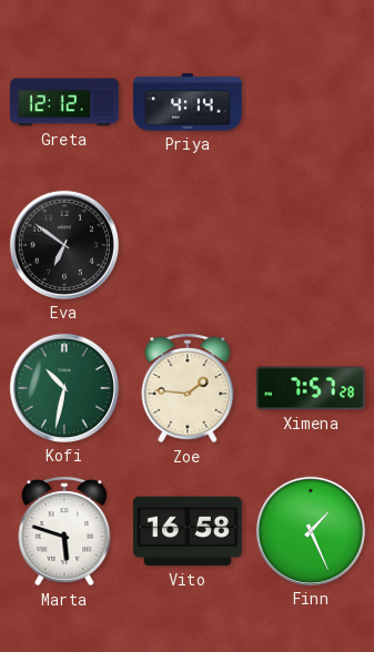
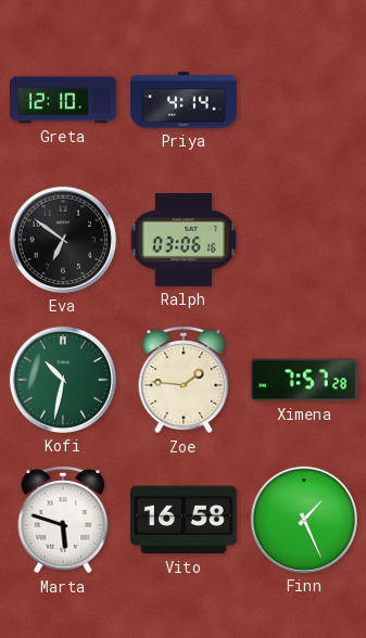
Greta: 12:12 -> 12:10
Ralph: none -> 03:06
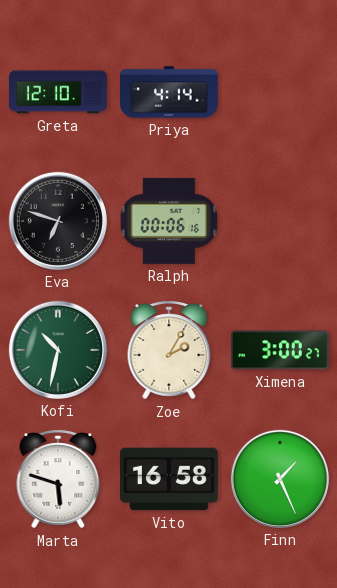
Eva: 6:51 -> 6:48
Ralph: 03:06 -> 00:06
Zoe: 1:46 -> 2:05
Ximena: 7:57 -> 3:00
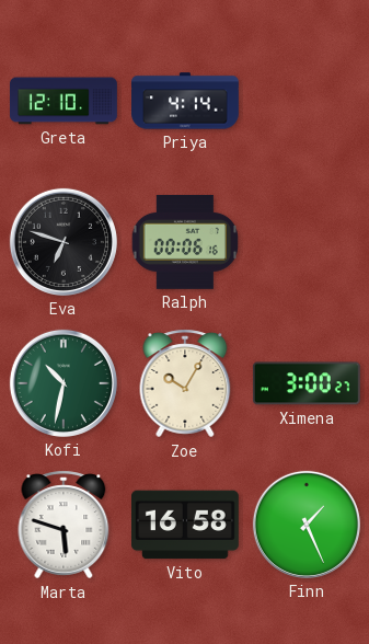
Zoe: 2:05 -> 10:05
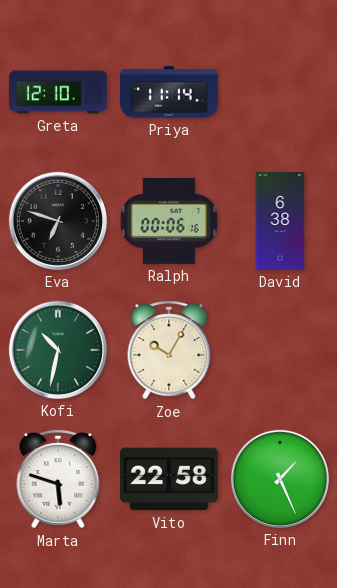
Priya: 4:14 -> 11:14
David: none -> 6:38
Ximena: 3:00 -> none
Vito: 16:58 -> 22:58
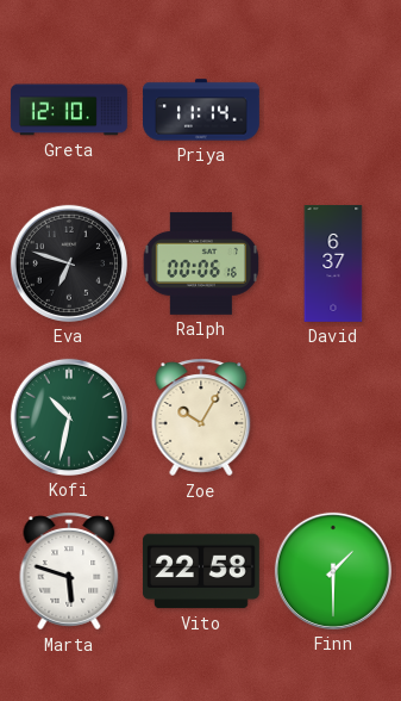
David: 6:38 -> 6:37
Finn: 1:26 -> 1:30
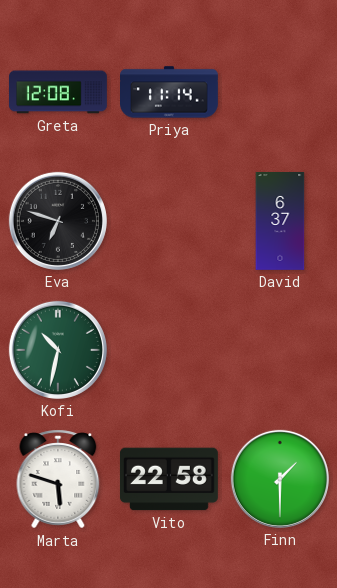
Greta: 12:10 -> 12:08
Ralph: 00:06 -> none
Zoe: 10:05 -> none
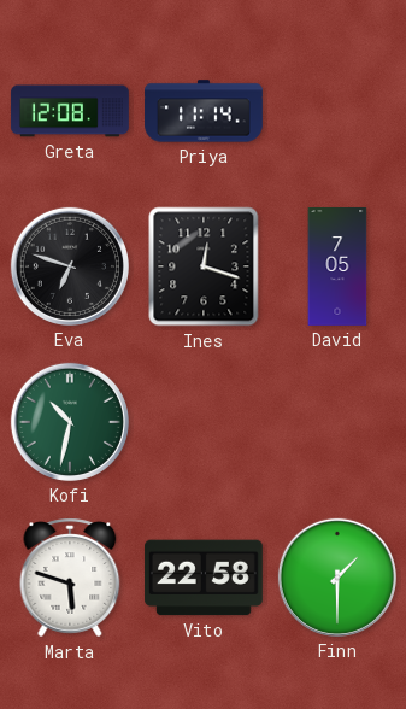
Ines: none -> 12:18
David: 6:37 -> 7:05
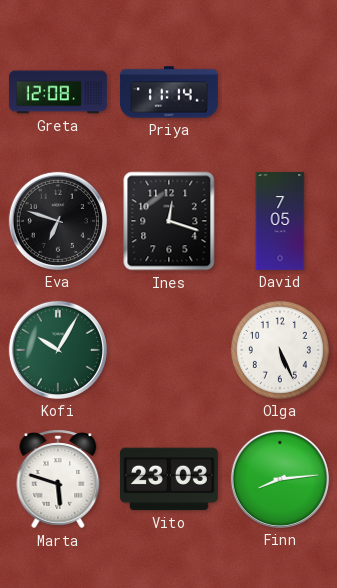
Kofi: 10:32 -> 10:05
Olga: none -> 5:26
Vito: 22:58 -> 23:03
Finn: 1:30 -> 8:14
